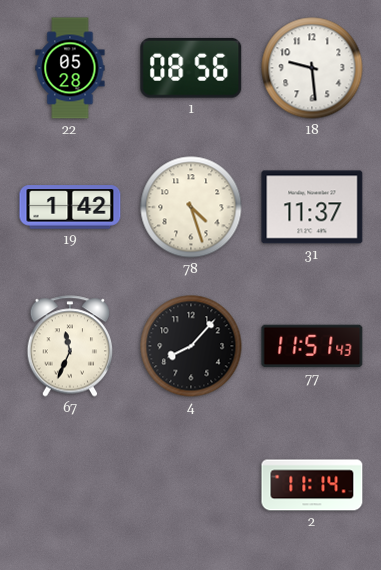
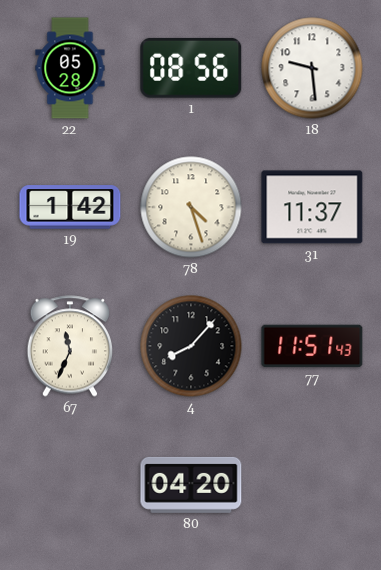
80: none -> 04:20
2: 11:14 -> none
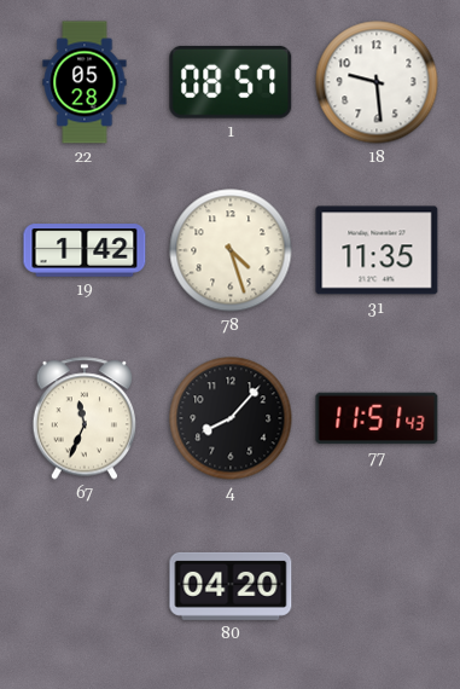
1: 08:56 -> 08:57
31: 11:37 -> 11:35
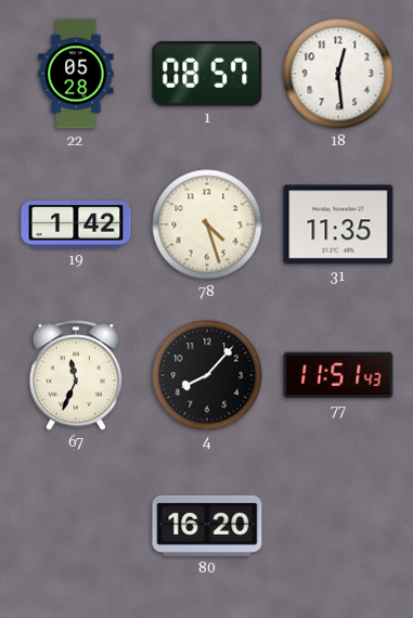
18: 9:29 -> 12:29
80: 04:20 -> 16:20
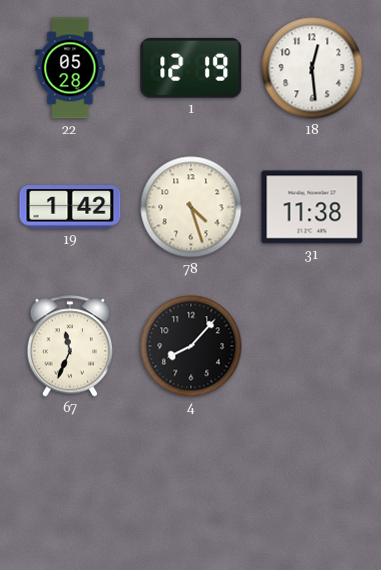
1: 08:57 -> 12:19
31: 11:35 -> 11:38
77: 11:51 -> none
80: 16:20 -> none
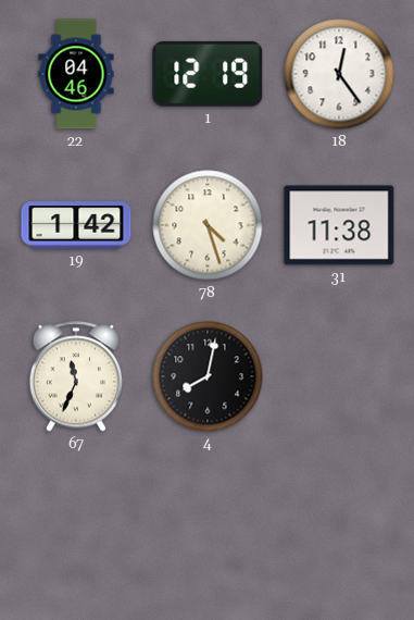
22: 05:28 -> 04:46
18: 12:29 -> 12:24
4: 8:07 -> 8:02
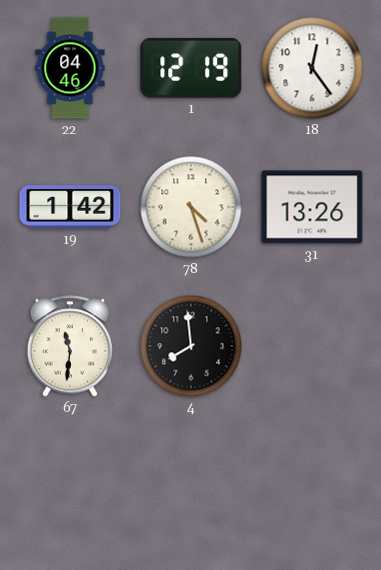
31: 11:38 -> 13:26
67: 11:34 -> 11:31
4: 8:02 -> 7:59
